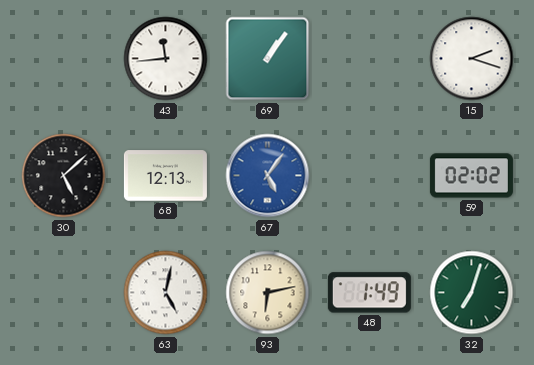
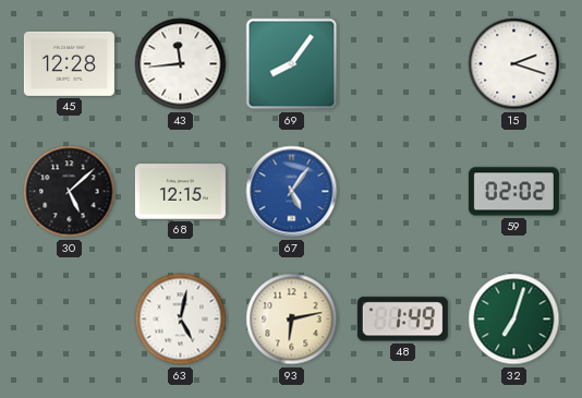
45: none -> 12:28
69: 1:06 -> 8:06
68: 12:13 -> 12:15
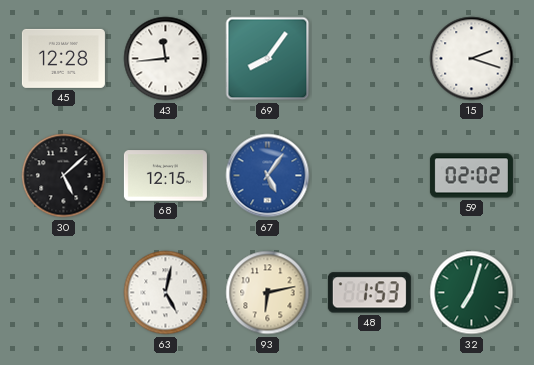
48: 1:49 -> 1:53
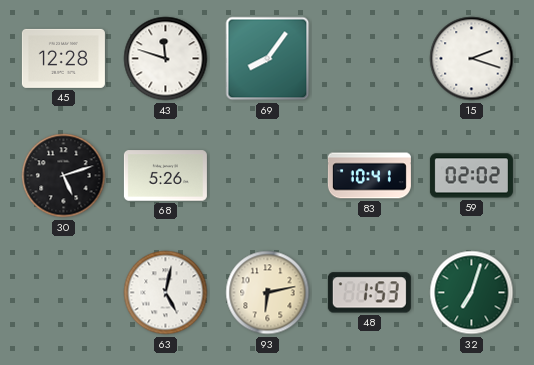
43: 11:44 -> 11:48
30: 5:08 -> 5:12
68: 12:15 -> 5:26
67: 5:06 -> none
83: none -> 10:41
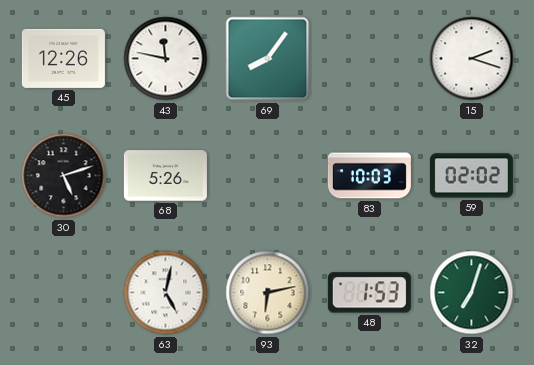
45: 12:28 -> 12:26
43: 11:48 -> 11:47
83: 10:41 -> 10:03
